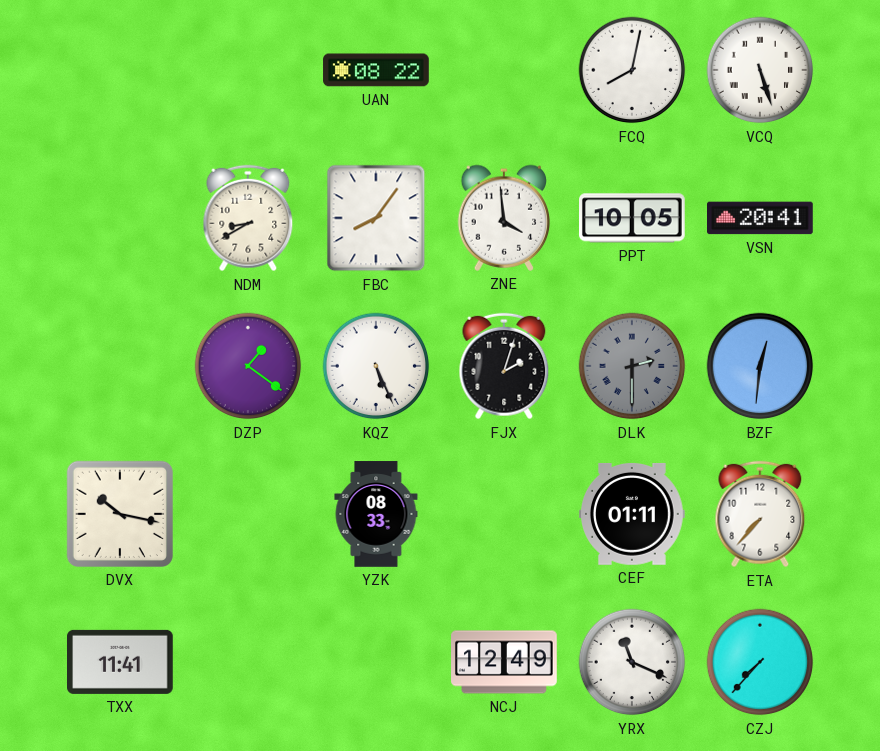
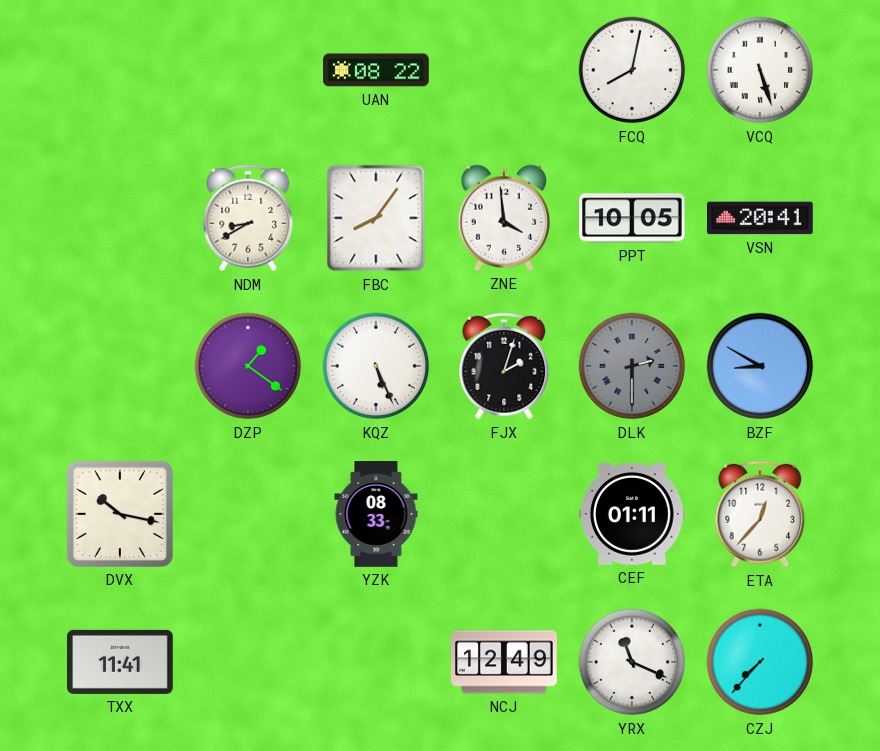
BZF: 12:31 -> 8:50
ETA: 7:37 -> 12:37
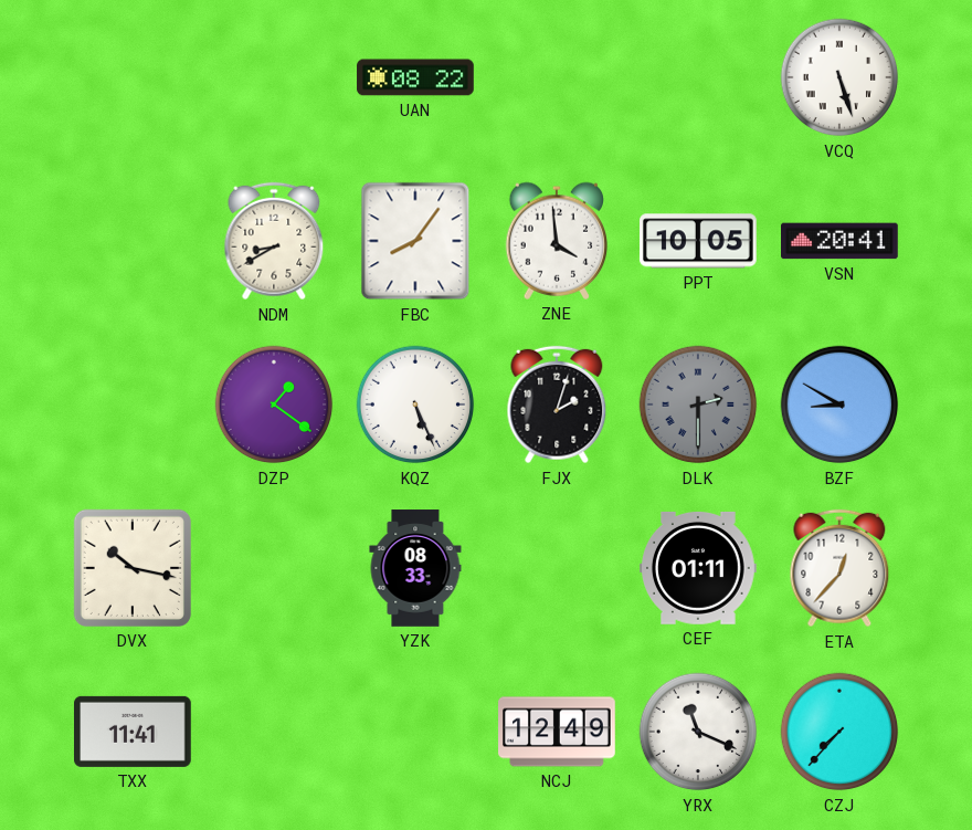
FCQ: 8:02 -> none
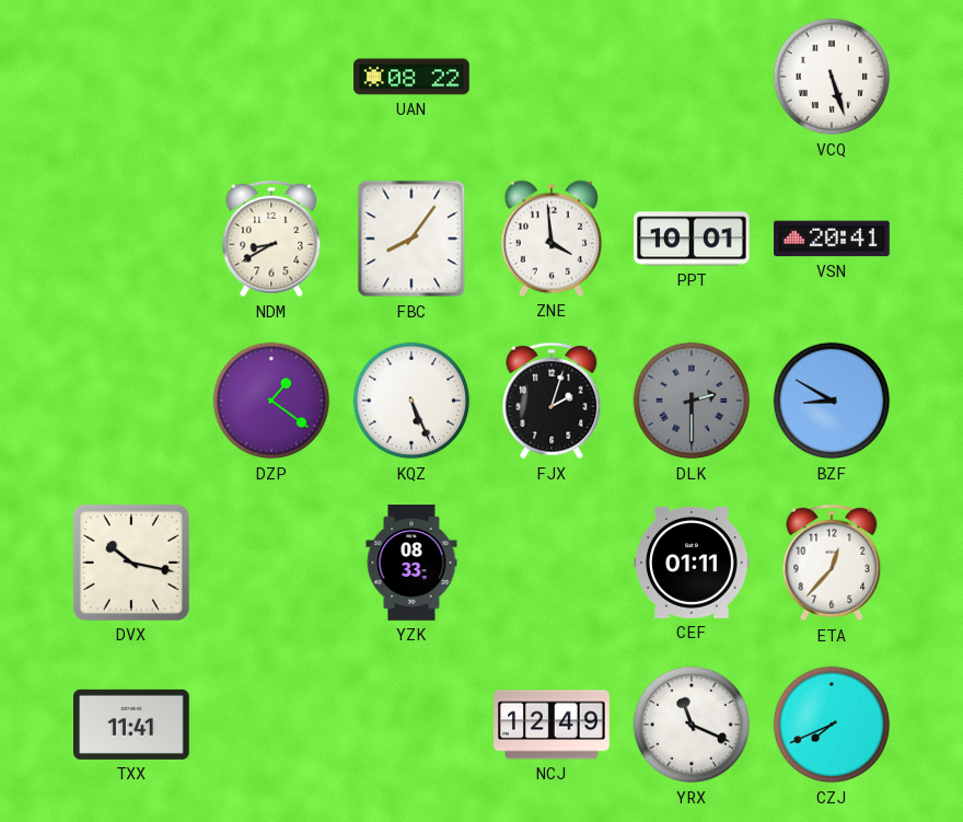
PPT: 10:05 -> 10:01
CZJ: 7:37 -> 7:41
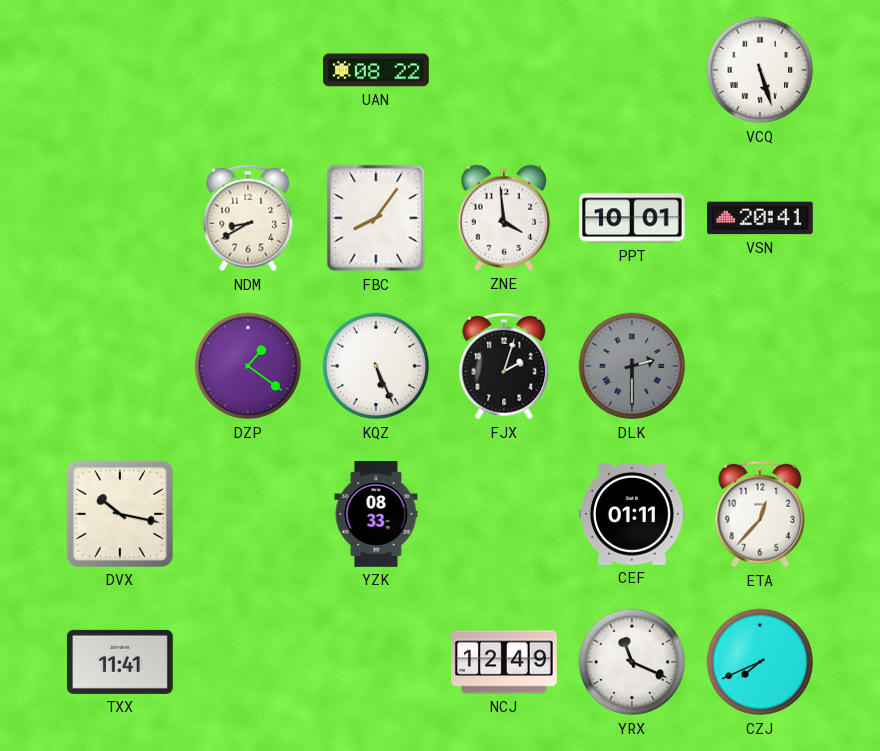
BZF: 8:50 -> none
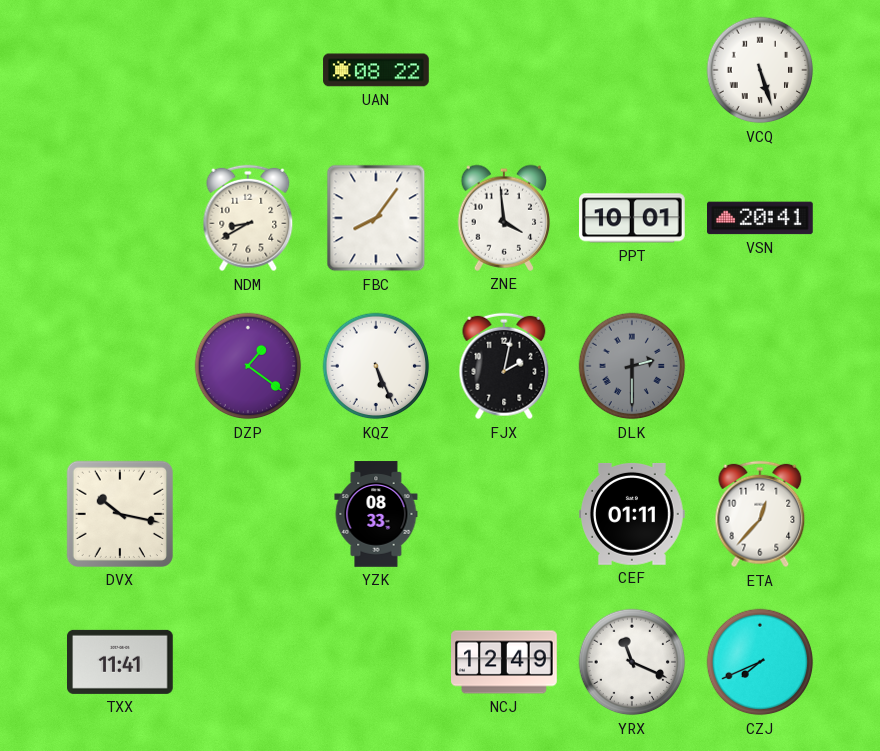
FJX: 2:03 -> 2:02
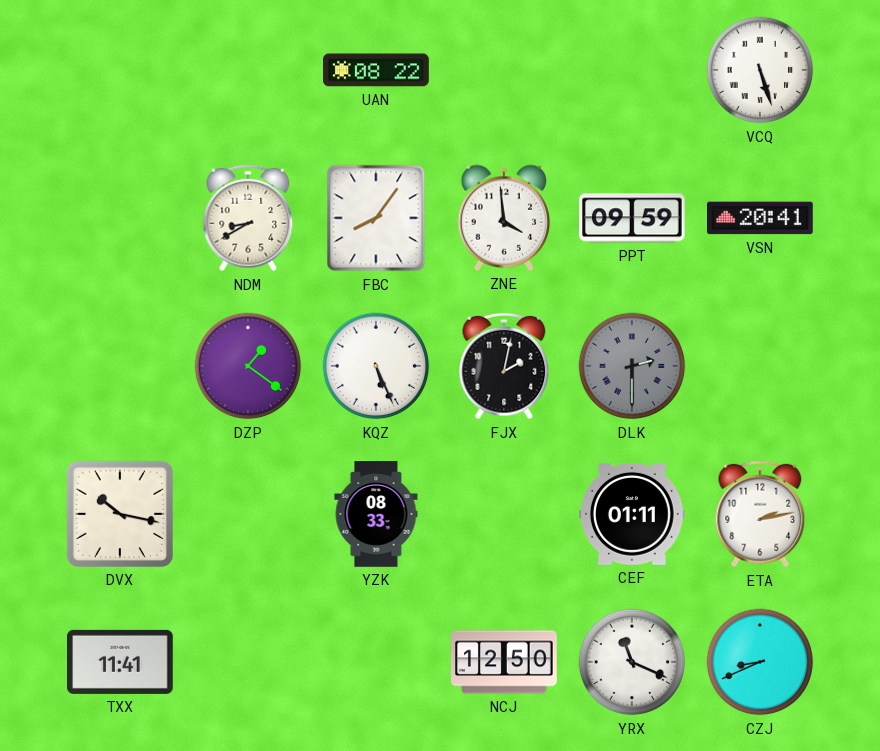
PPT: 10:01 -> 09:59
ETA: 12:37 -> 2:13
NCJ: 12:49 -> 12:50
CZJ: 7:41 -> 8:41
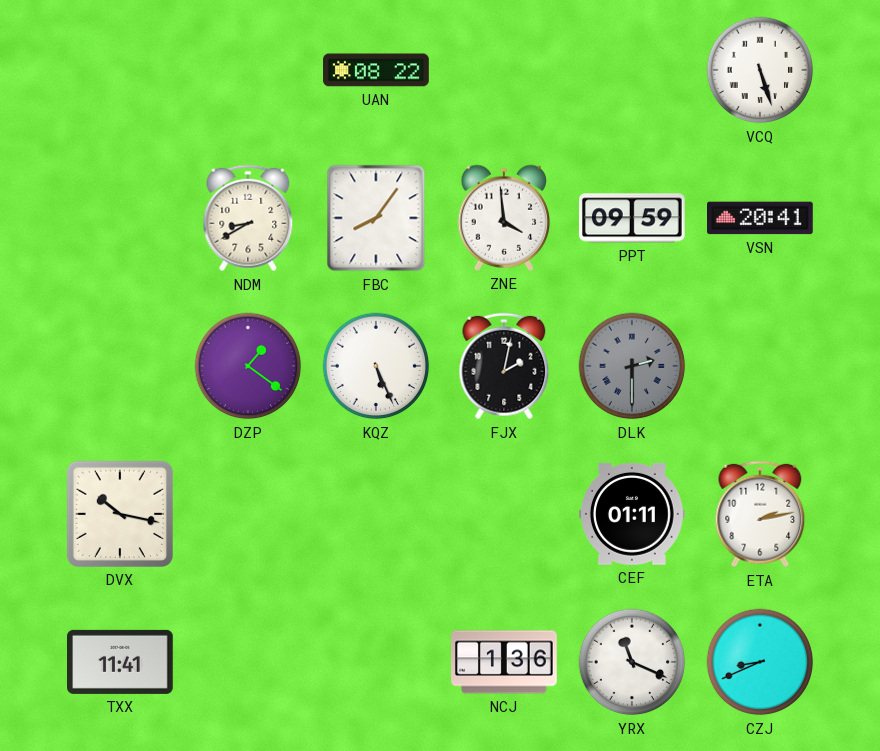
YZK: 08:33 -> none
NCJ: 12:50 -> 1:36
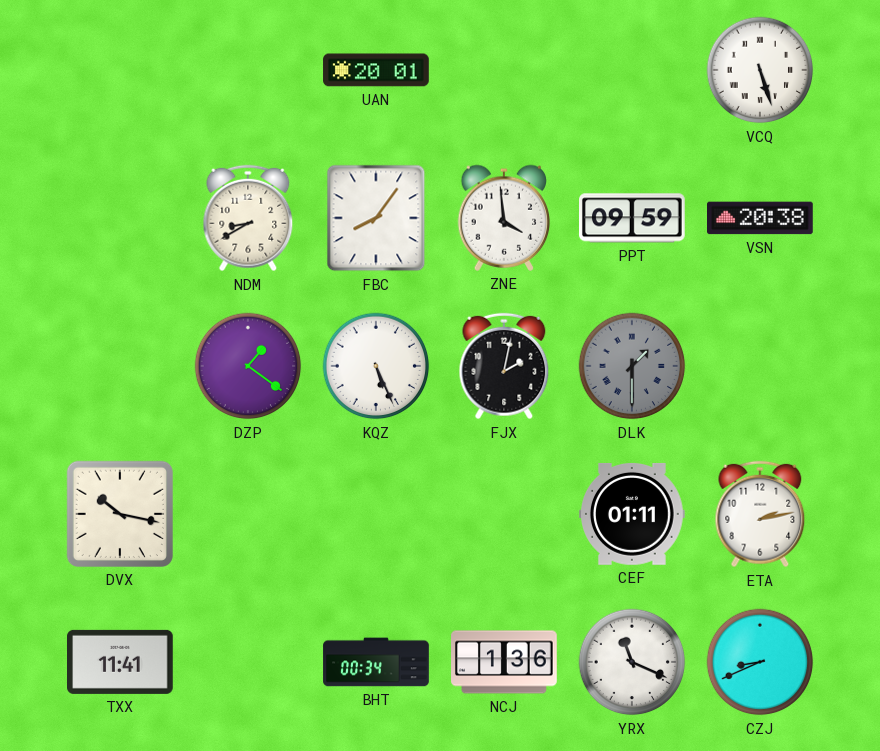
UAN: 08:22 -> 20:01
VSN: 20:41 -> 20:38
DLK: 2:30 -> 1:30
BHT: none -> 00:34
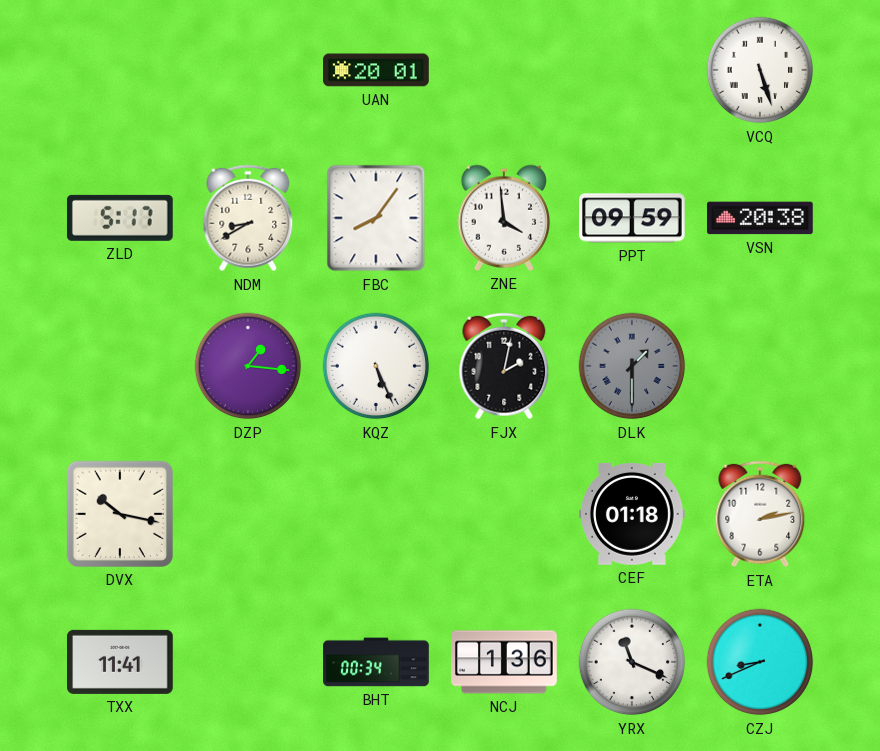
ZLD: none -> 5:17
DZP: 1:21 -> 1:16
CEF: 01:11 -> 01:18
